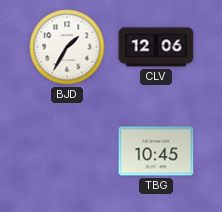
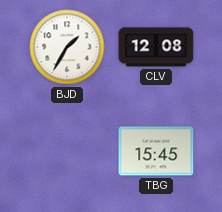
CLV: 12:06 -> 12:08
TBG: 10:45 -> 15:45
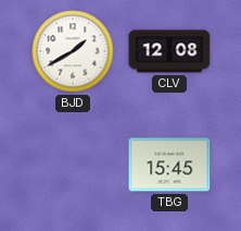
BJD: 1:35 -> 1:40
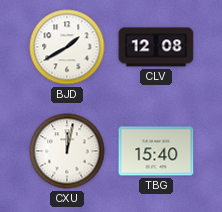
CXU: none -> 12:02
TBG: 15:45 -> 15:40
